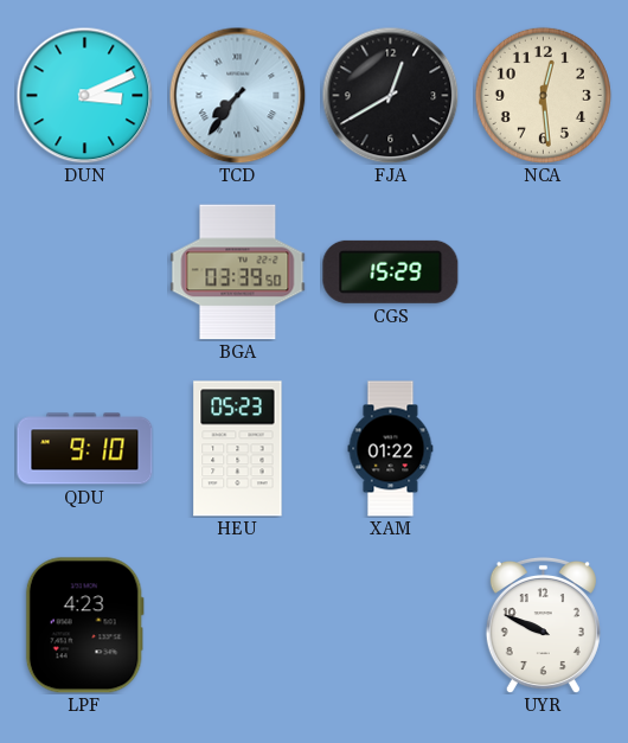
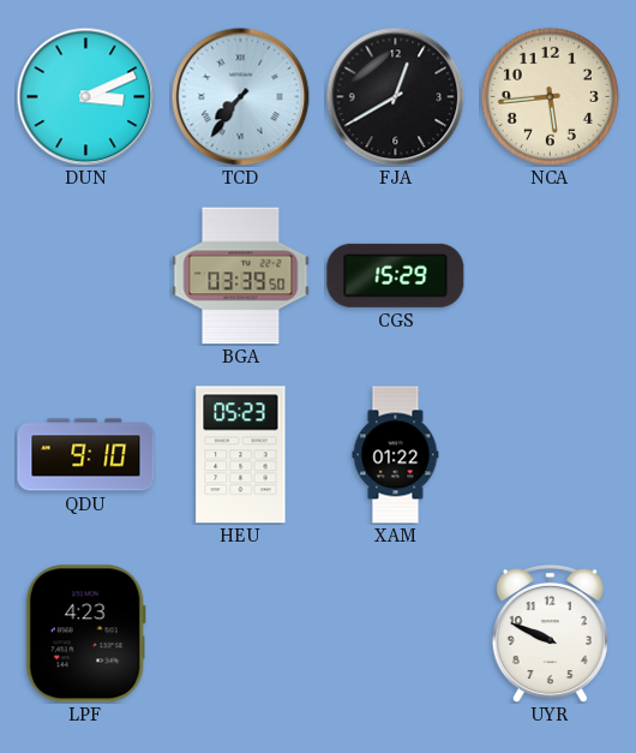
NCA: 12:29 -> 5:44
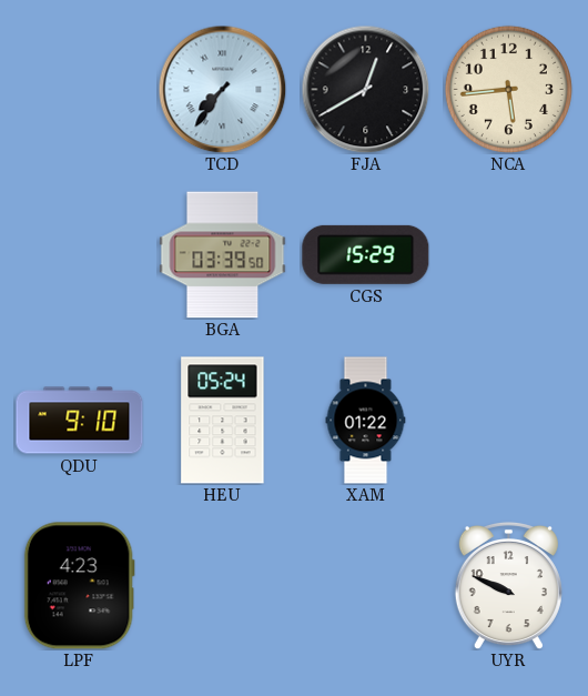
DUN: 3:11 -> none
HEU: 05:23 -> 05:24
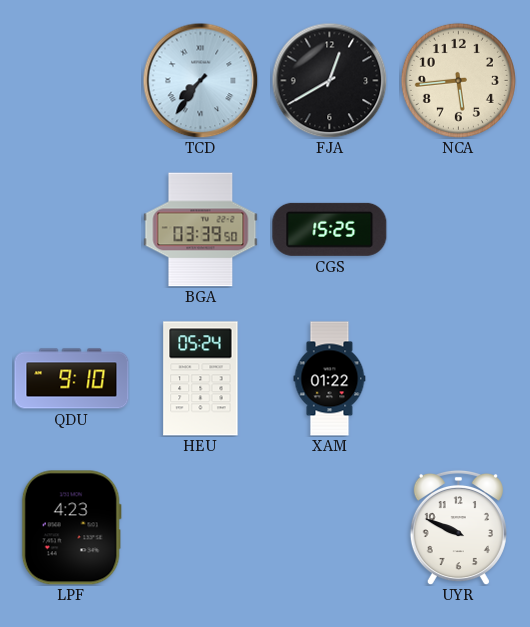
CGS: 15:29 -> 15:25
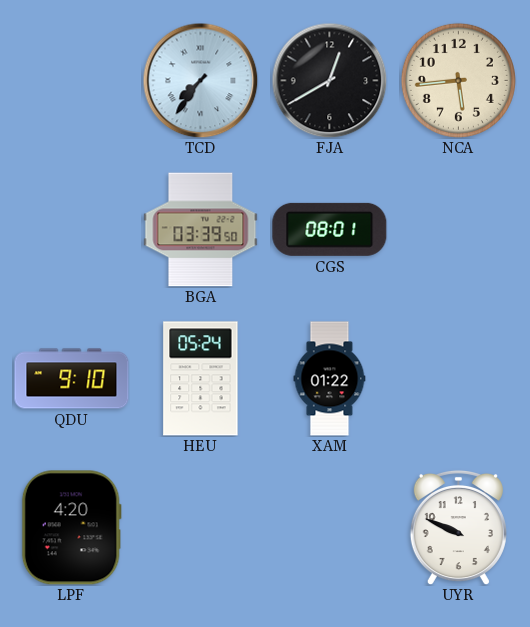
CGS: 15:25 -> 08:01
LPF: 4:23 -> 4:20
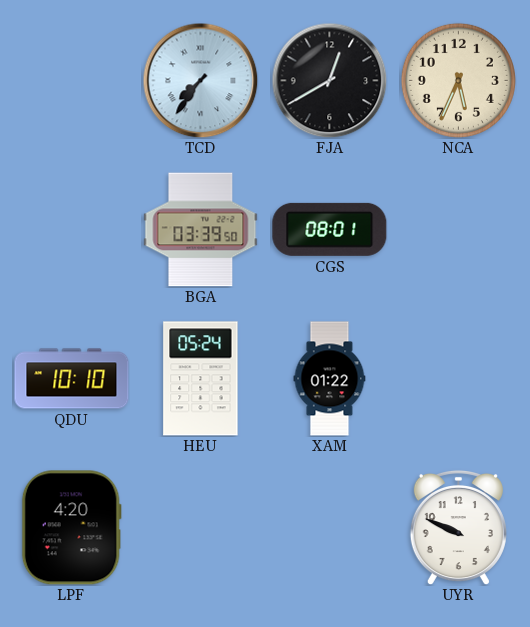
NCA: 5:44 -> 5:34
QDU: 9:10 -> 10:10
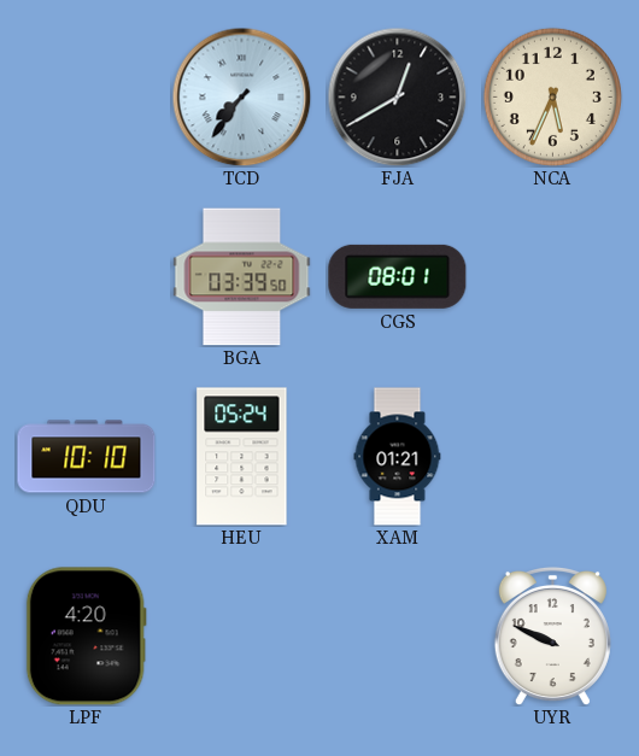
XAM: 01:22 -> 01:21
